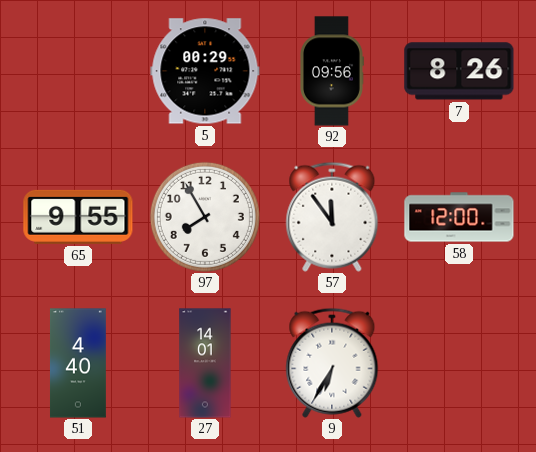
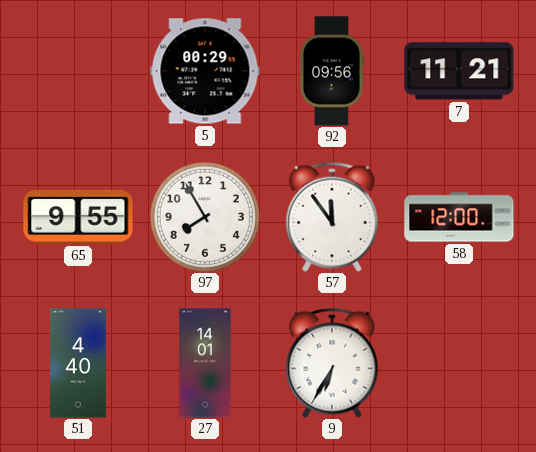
7: 8:26 -> 11:21
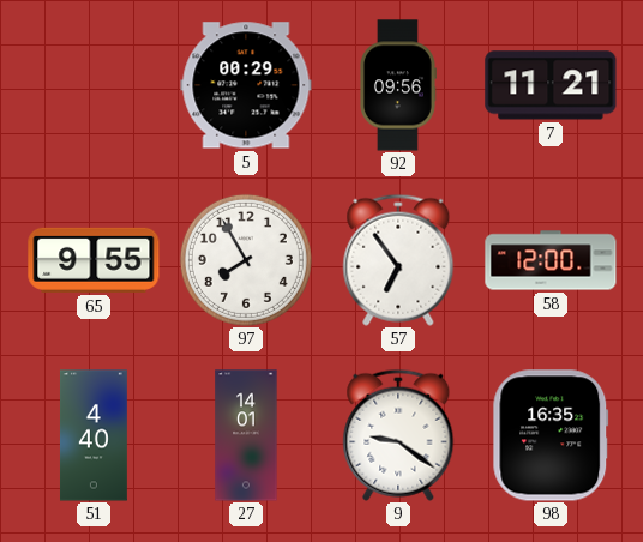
57: 11:54 -> 6:54
9: 6:35 -> 9:21
98: none -> 16:35
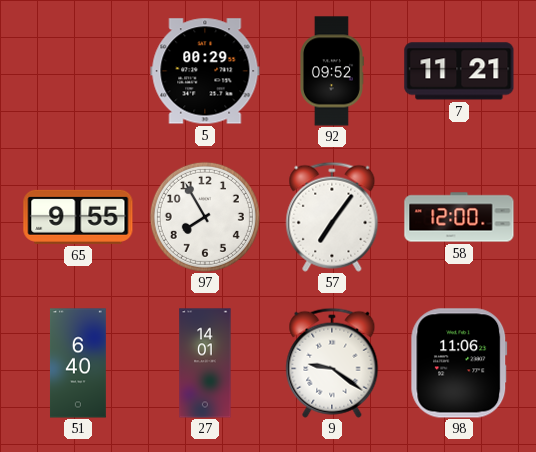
92: 09:56 -> 09:52
57: 6:54 -> 7:06
51: 4:40 -> 6:40
98: 16:35 -> 11:06
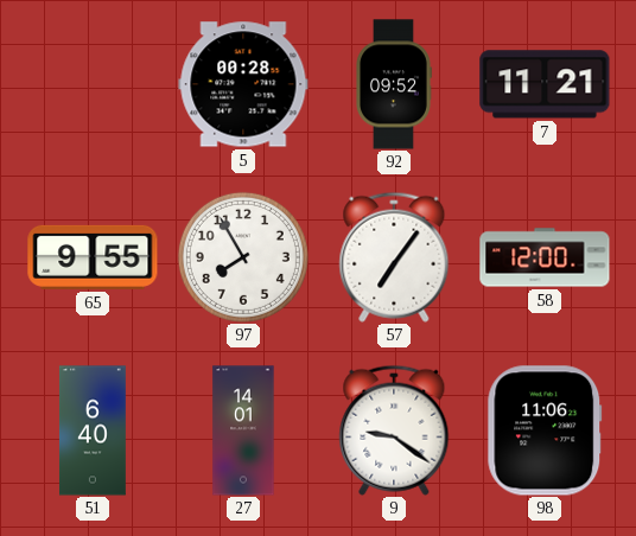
5: 00:29 -> 00:28
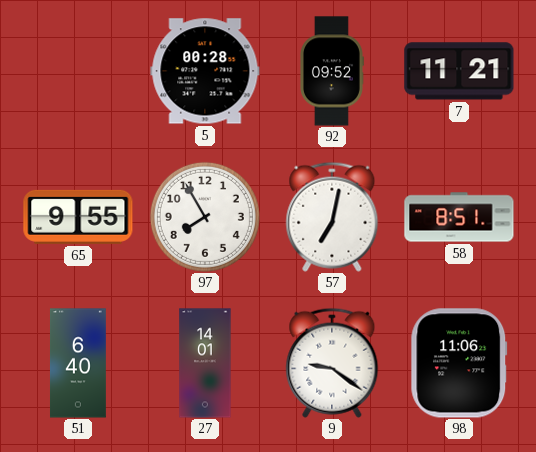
57: 7:06 -> 7:02
58: 12:00 -> 8:51
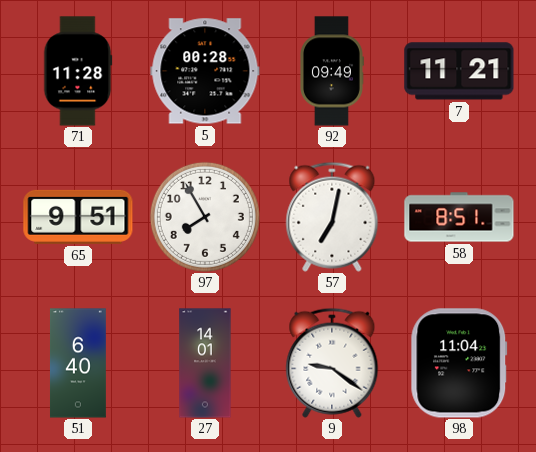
71: none -> 11:28
92: 09:52 -> 09:49
65: 9:55 -> 9:51
98: 11:06 -> 11:04
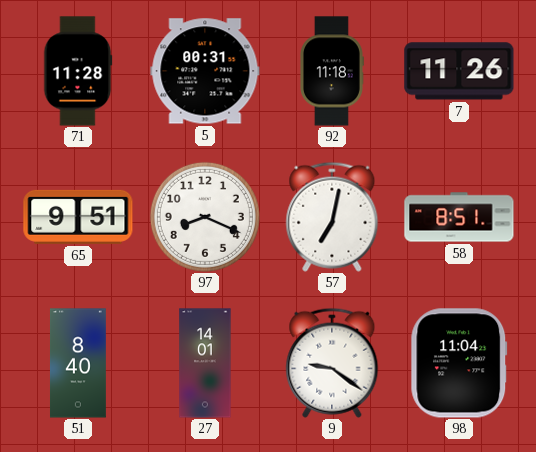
5: 00:28 -> 00:31
92: 09:49 -> 11:18
7: 11:21 -> 11:26
97: 7:55 -> 8:19
51: 6:40 -> 8:40
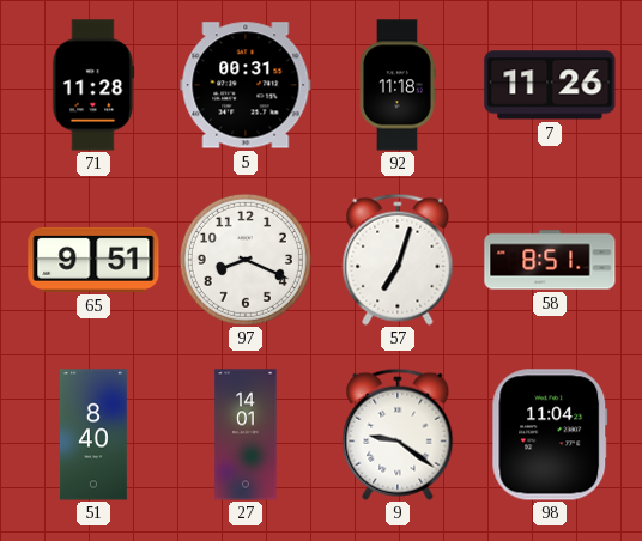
57: 7:02 -> 7:03
